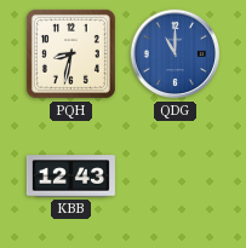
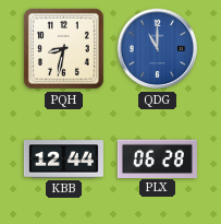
KBB: 12:43 -> 12:44
PLX: none -> 06:28
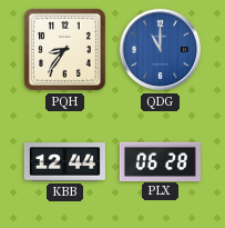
PQH: 8:32 -> 8:36
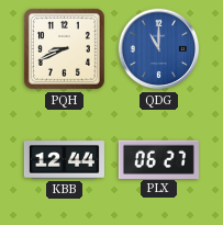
PQH: 8:36 -> 8:41
PLX: 06:28 -> 06:27
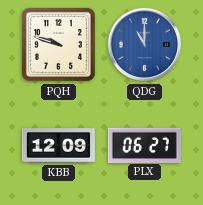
PQH: 8:41 -> 9:48
KBB: 12:44 -> 12:09
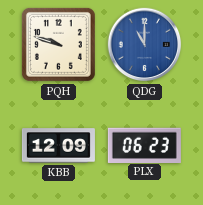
PLX: 06:27 -> 06:23
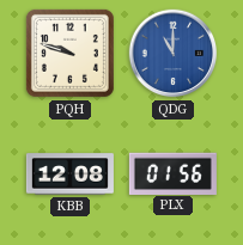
KBB: 12:09 -> 12:08
PLX: 06:23 -> 01:56
